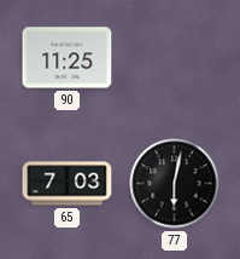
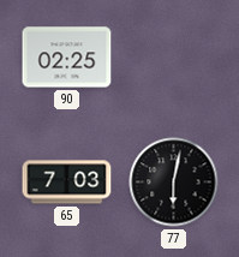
90: 11:25 -> 02:25
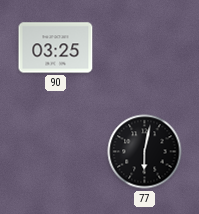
90: 02:25 -> 03:25
65: 7:03 -> none
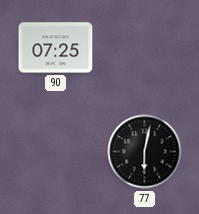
90: 03:25 -> 07:25
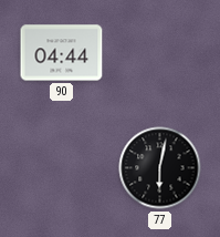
90: 07:25 -> 04:44
